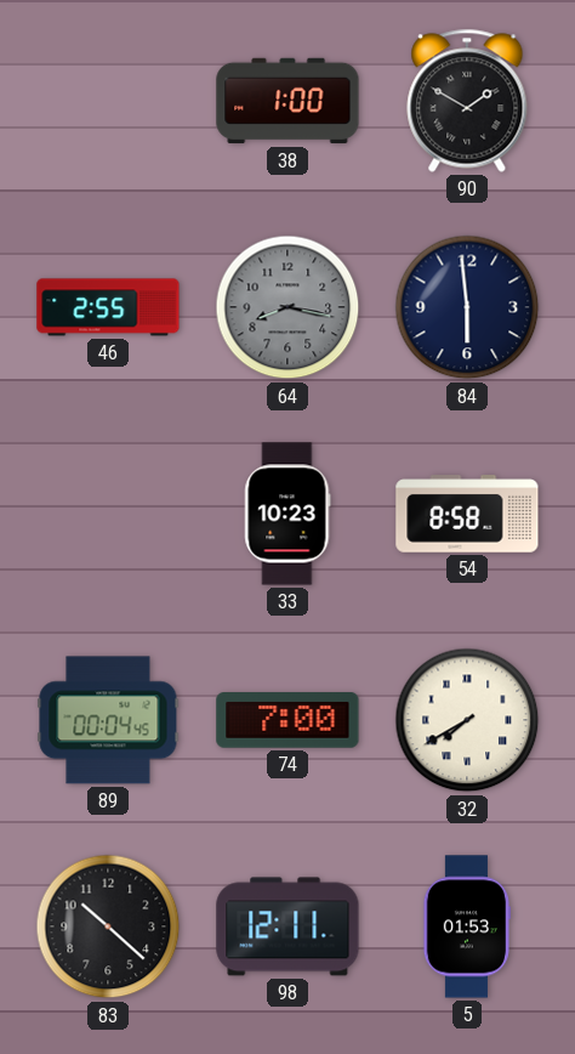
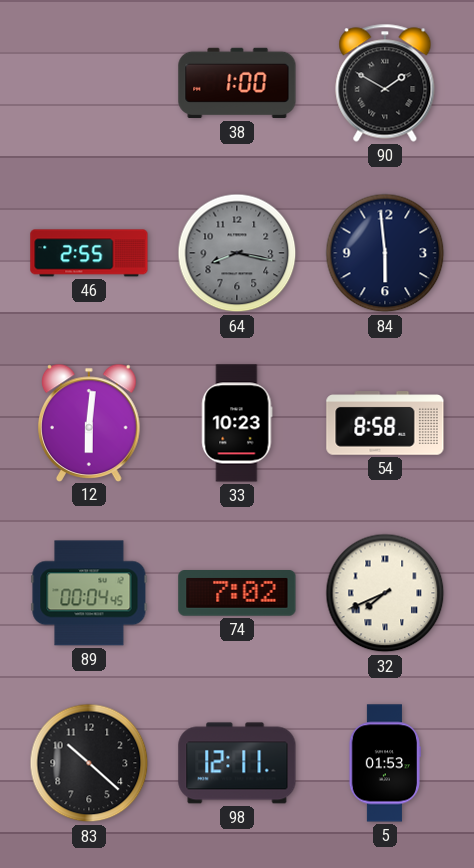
12: none -> 6:01
74: 7:00 -> 7:02
32: 7:40 -> 7:41
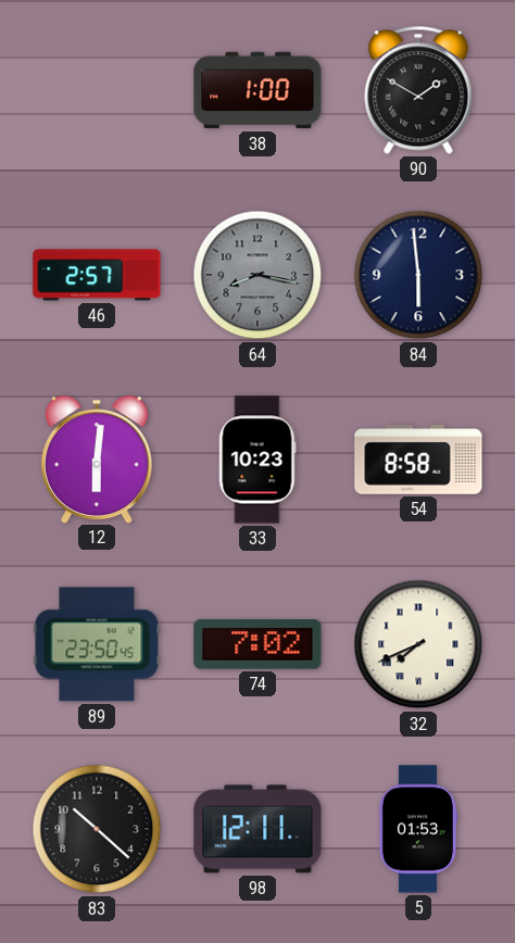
46: 2:55 -> 2:57
89: 00:04 -> 23:50
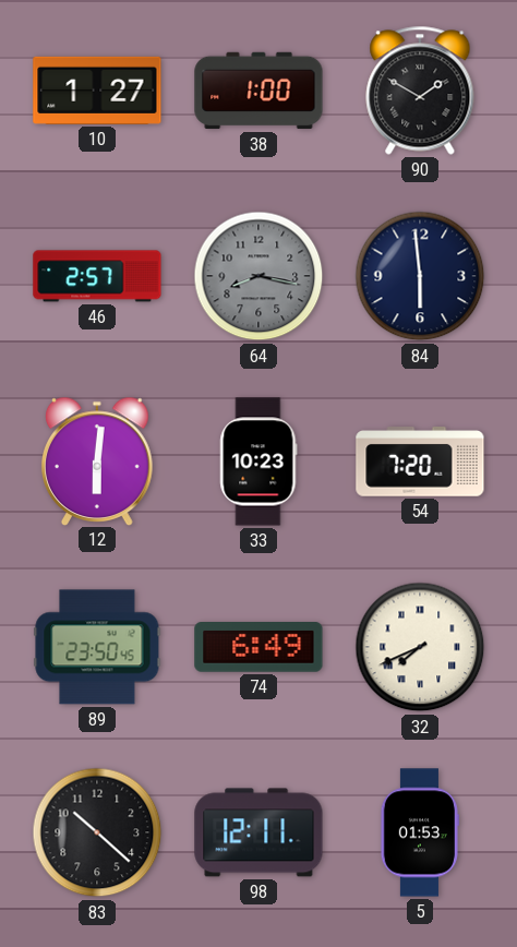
10: none -> 1:27
54: 8:58 -> 7:20
74: 7:02 -> 6:49
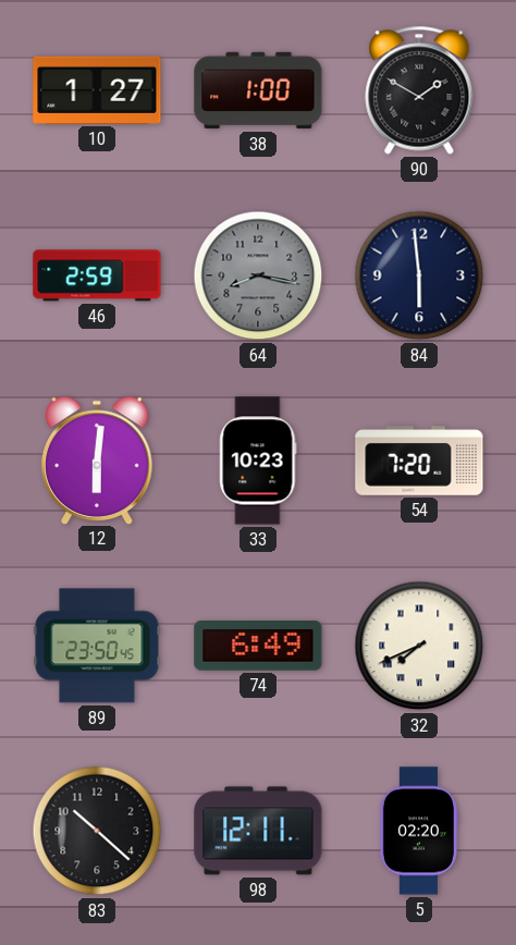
46: 2:57 -> 2:59
5: 01:53 -> 02:20
